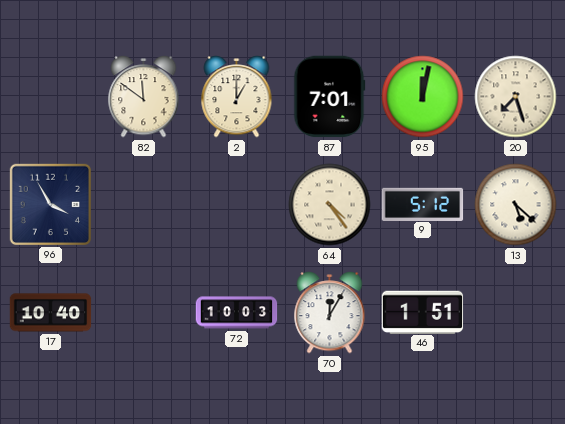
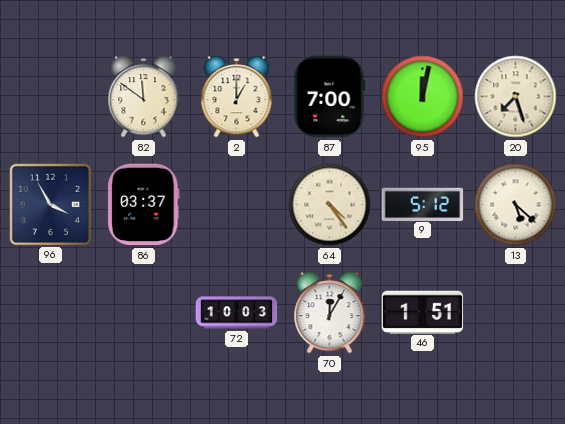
87: 7:01 -> 7:00
86: none -> 03:37
17: 10:40 -> none
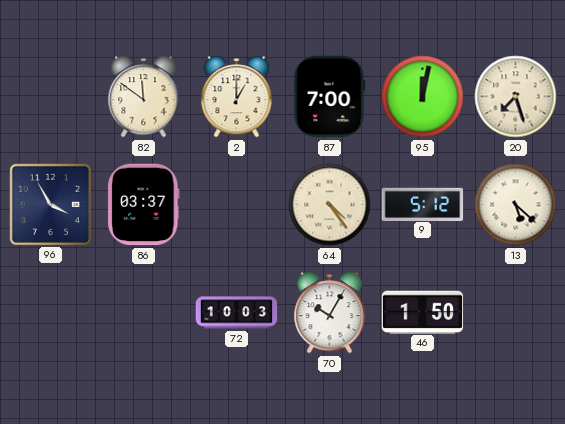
70: 12:05 -> 10:05
46: 1:51 -> 1:50
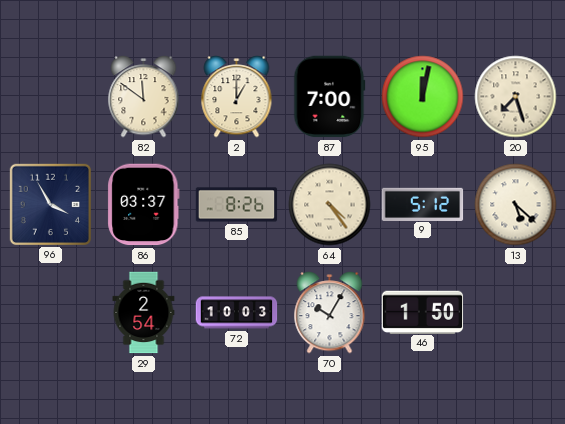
85: none -> 8:26
29: none -> 2:54
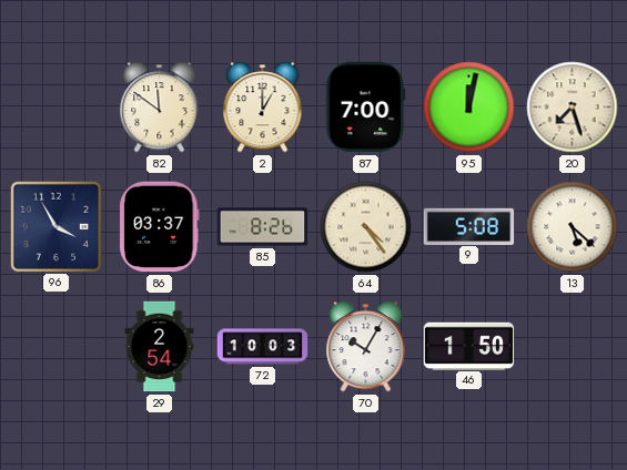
9: 5:12 -> 5:08
